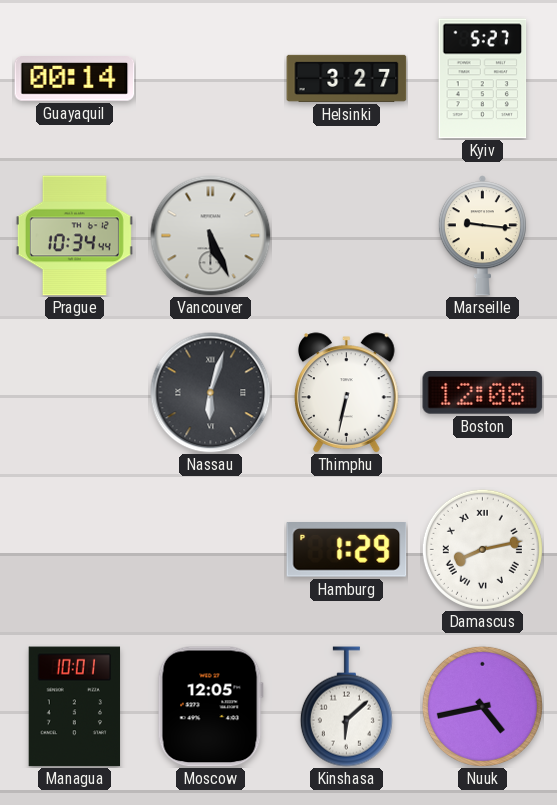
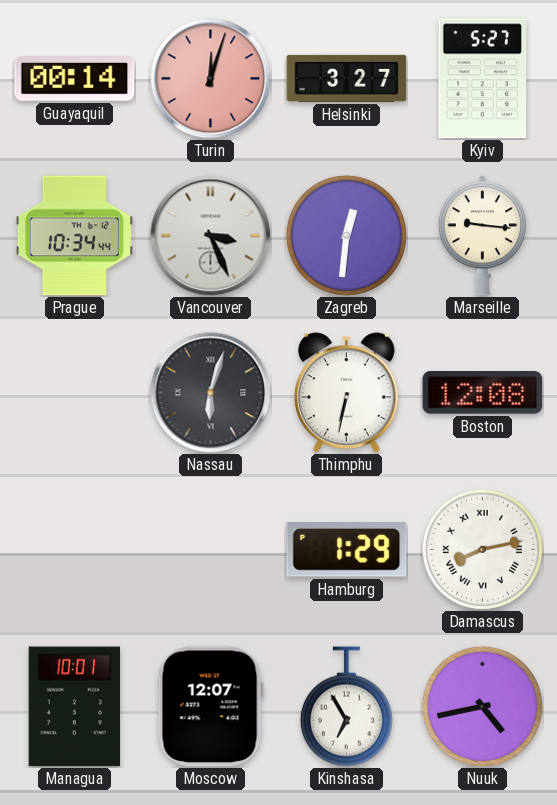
Turin: none -> 12:03
Vancouver: 5:26 -> 3:26
Zagreb: none -> 12:31
Moscow: 12:05 -> 12:07
Kinshasa: 6:08 -> 6:55
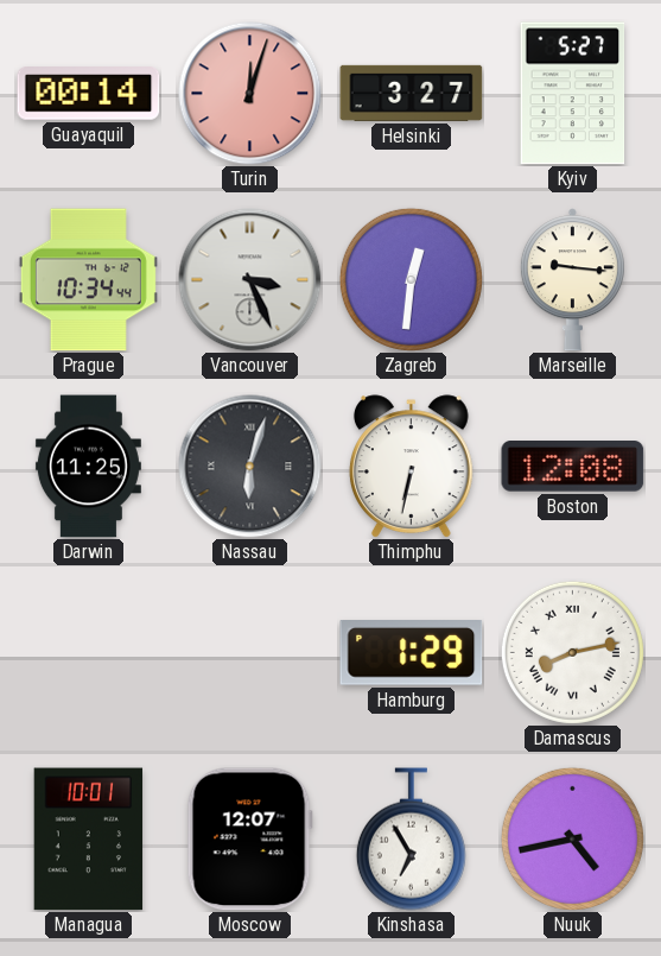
Darwin: none -> 11:25
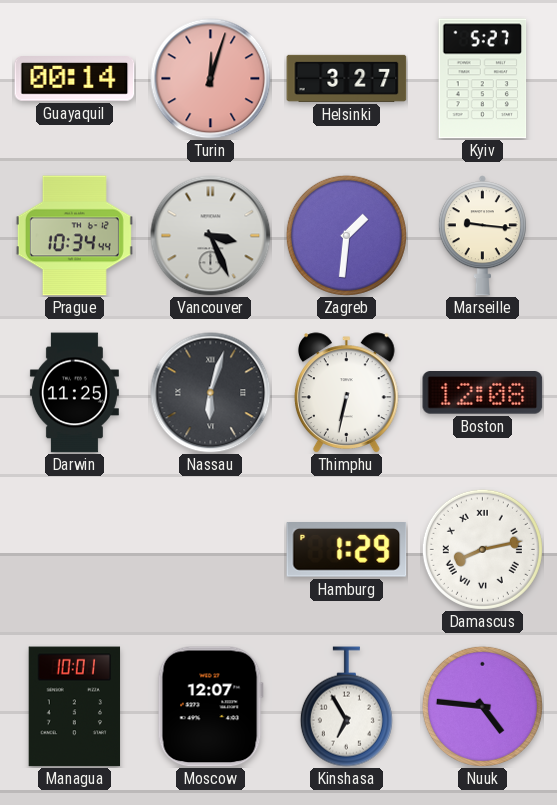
Zagreb: 12:31 -> 1:31
Nuuk: 4:43 -> 4:46
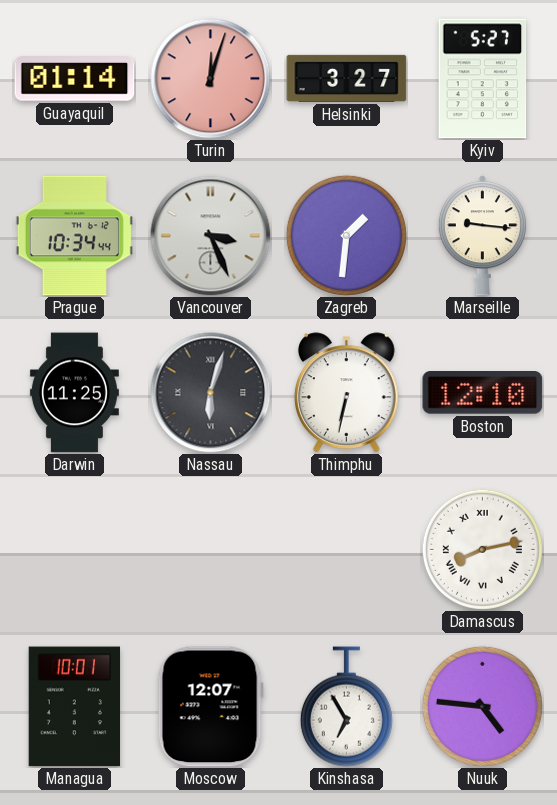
Guayaquil: 00:14 -> 01:14
Boston: 12:08 -> 12:10
Hamburg: 1:29 -> none
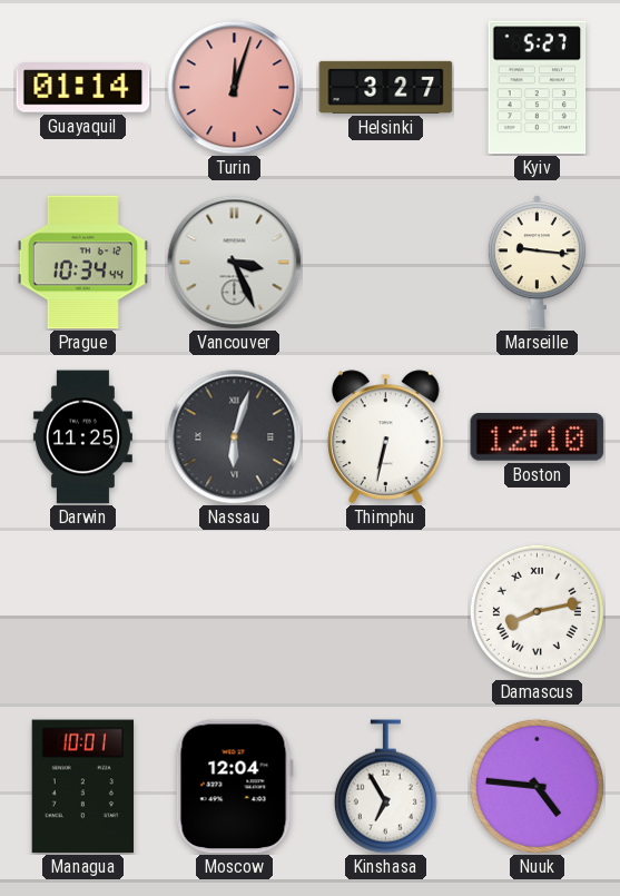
Zagreb: 1:31 -> none
Moscow: 12:07 -> 12:04
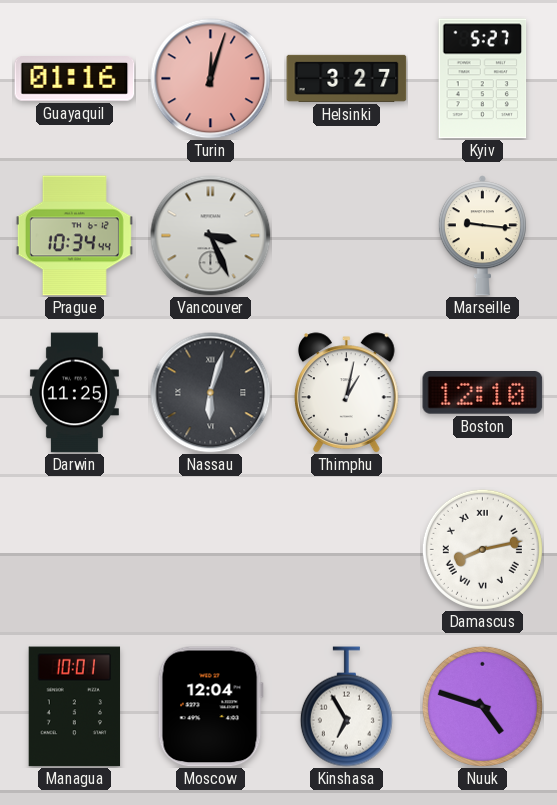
Guayaquil: 01:14 -> 01:16
Thimphu: 6:32 -> 1:02
Nuuk: 4:46 -> 4:48
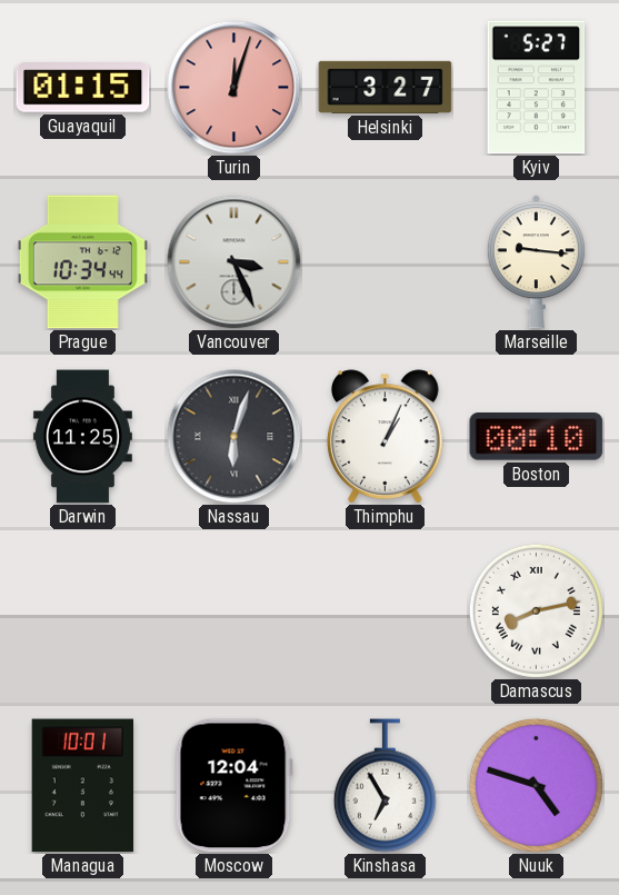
Guayaquil: 01:16 -> 01:15
Thimphu: 1:02 -> 1:04
Boston: 12:10 -> 00:10
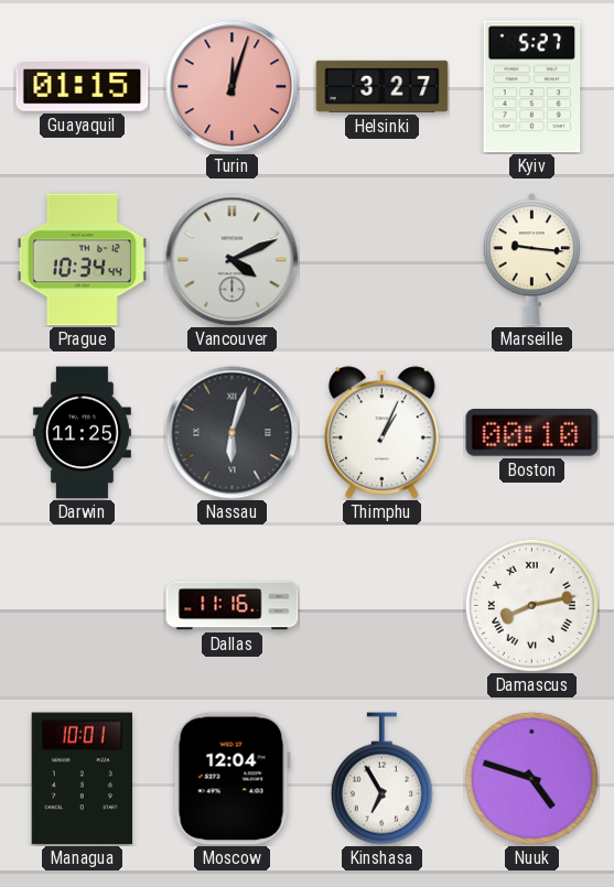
Vancouver: 3:26 -> 4:11
Dallas: none -> 11:16
